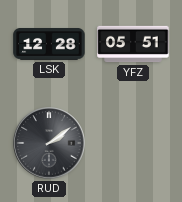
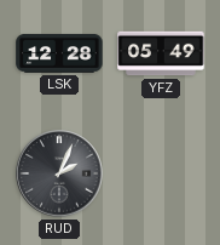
YFZ: 05:51 -> 05:49
RUD: 2:09 -> 2:04
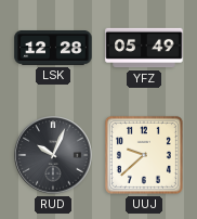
RUD: 2:04 -> 10:04
UUJ: none -> 9:38
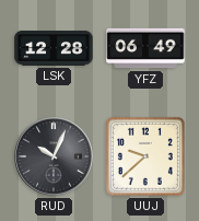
YFZ: 05:49 -> 06:49
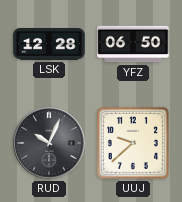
YFZ: 06:49 -> 06:50
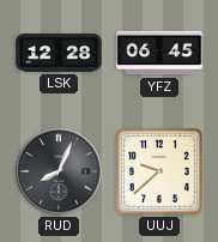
YFZ: 06:50 -> 06:45
RUD: 10:04 -> 8:04
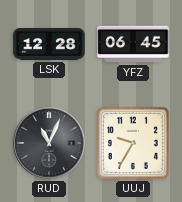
RUD: 8:04 -> 11:04
UUJ: 9:38 -> 9:35
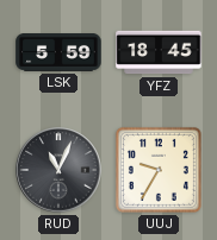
LSK: 12:28 -> 5:59
YFZ: 06:45 -> 18:45
